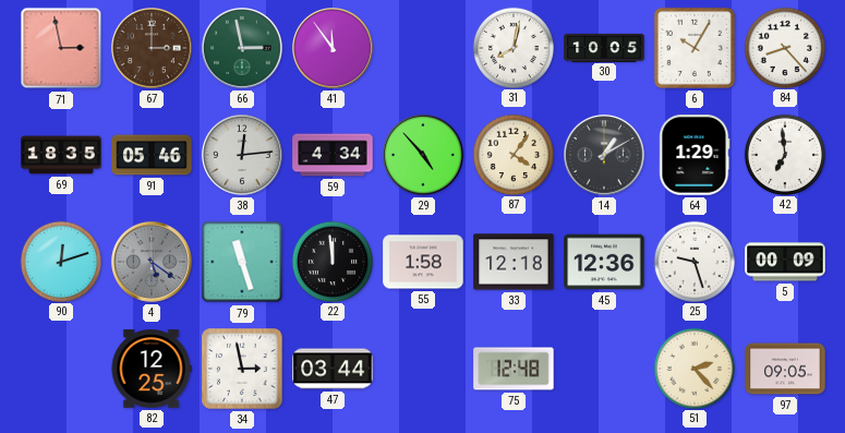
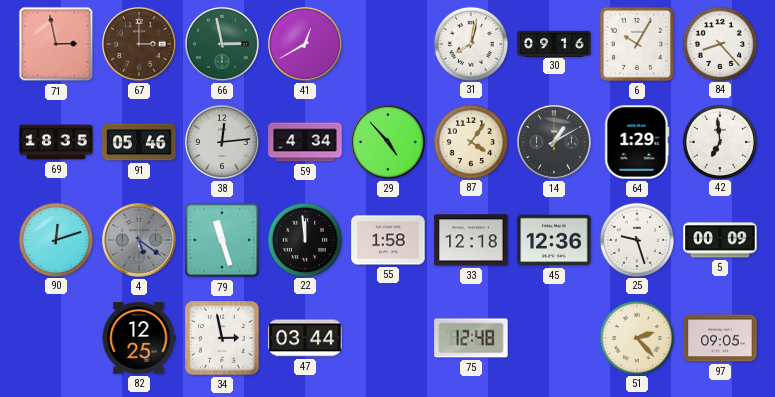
41: 11:54 -> 12:40
30: 10:05 -> 09:16
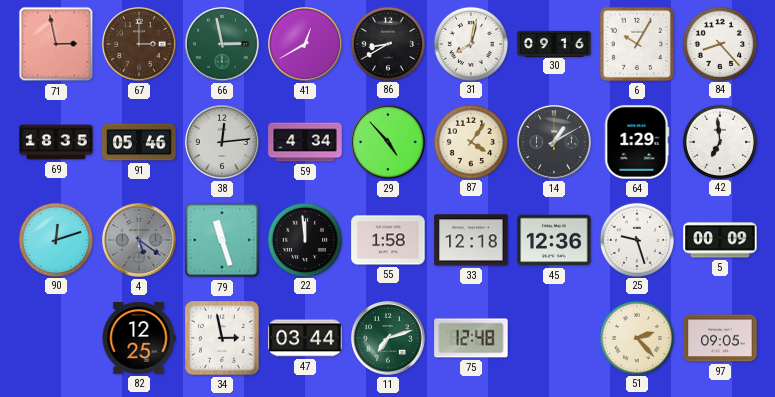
86: none -> 8:40
11: none -> 7:12
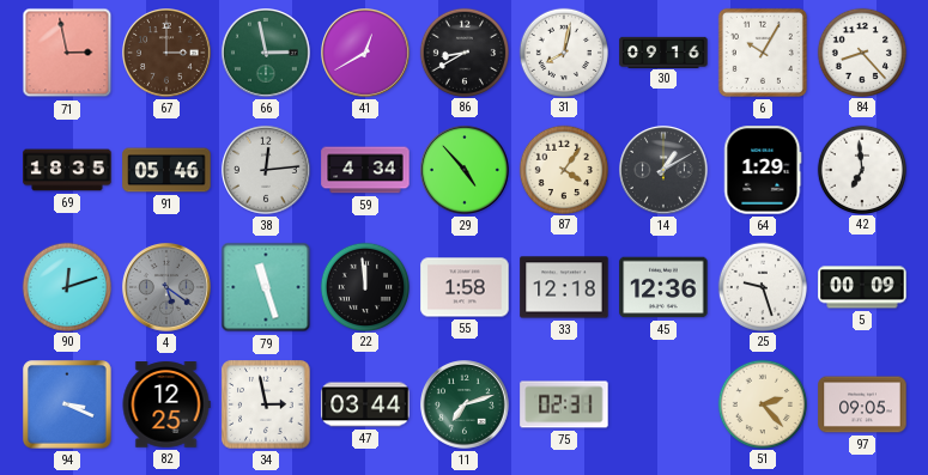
94: none -> 3:19
75: 12:48 -> 02:31
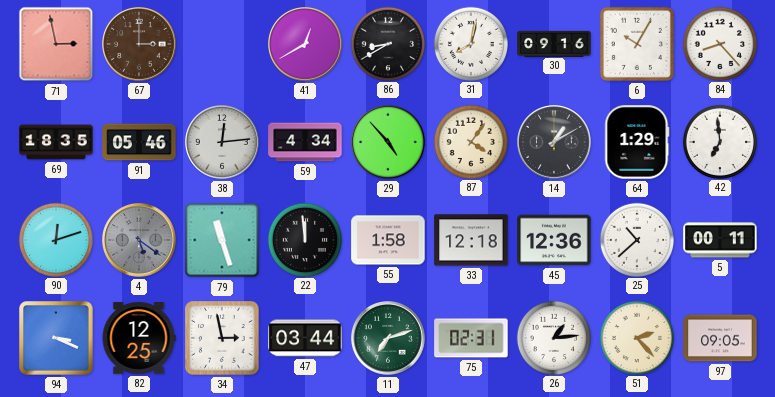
66: 2:58 -> none
25: 9:27 -> 10:38
5: 00:09 -> 00:11
26: none -> 1:14
